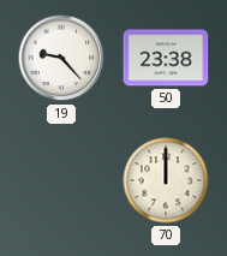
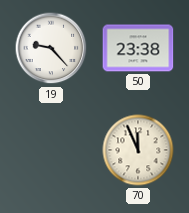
70: 12:00 -> 11:56
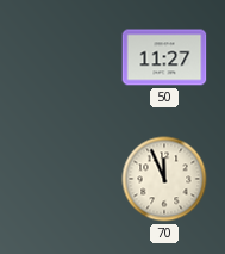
19: 9:23 -> none
50: 23:38 -> 11:27
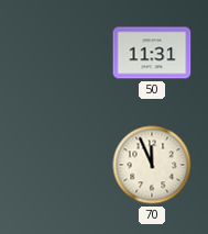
50: 11:27 -> 11:31
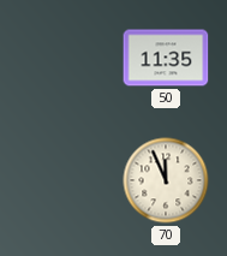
50: 11:31 -> 11:35
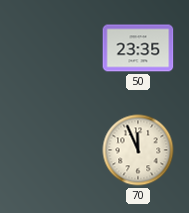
50: 11:35 -> 23:35
